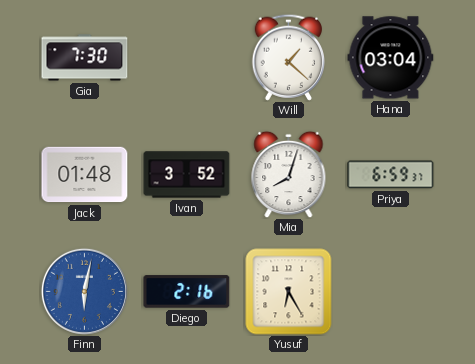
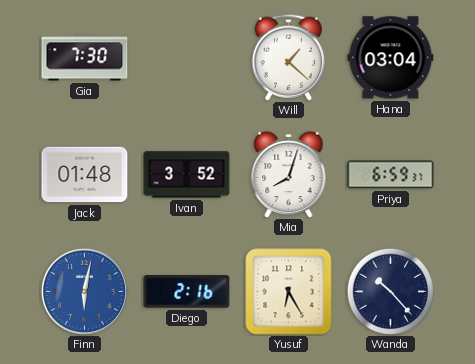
Wanda: none -> 10:23
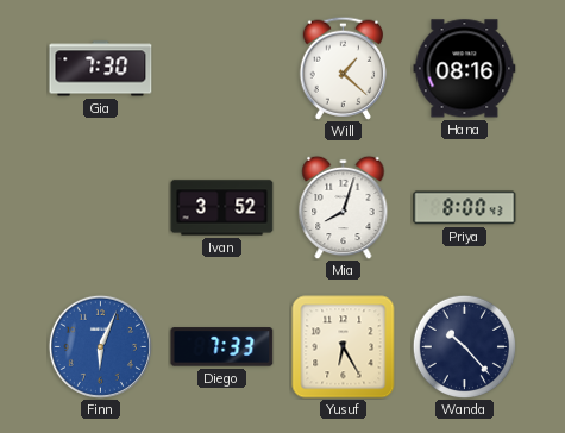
Hana: 03:04 -> 08:16
Jack: 01:48 -> none
Priya: 6:59 -> 8:00
Finn: 6:02 -> 6:04
Diego: 2:16 -> 7:33
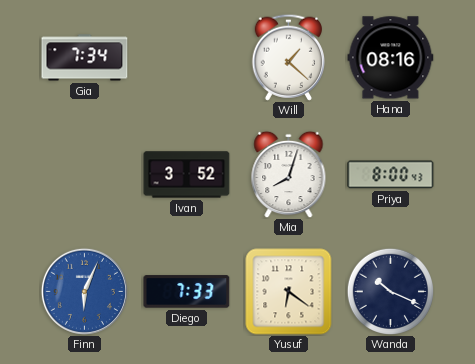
Gia: 7:30 -> 7:34
Yusuf: 6:25 -> 6:21
Wanda: 10:23 -> 10:19
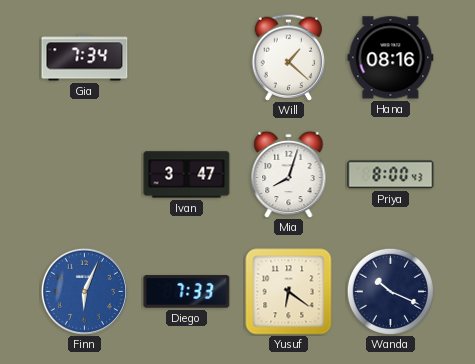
Ivan: 3:52 -> 3:47
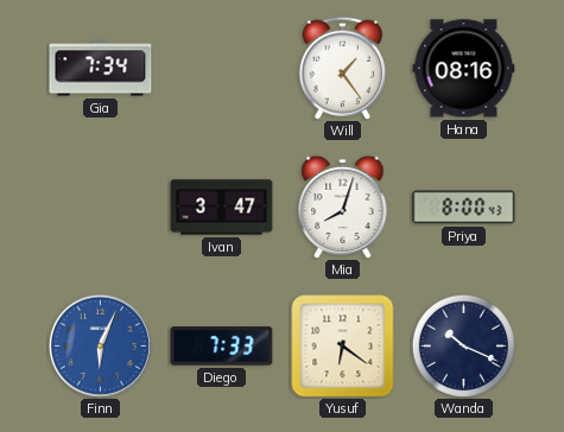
Will: 1:22 -> 1:24
